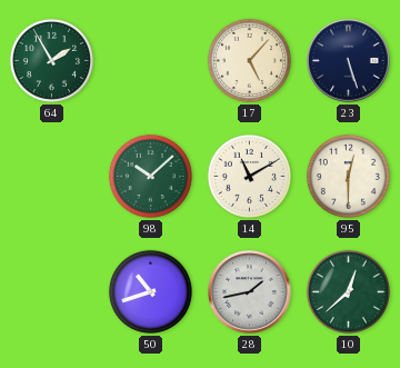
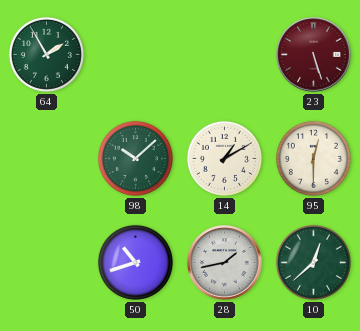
17: 5:07 -> none
23 dial: navy -> burgundy
14: 11:10 -> 1:10
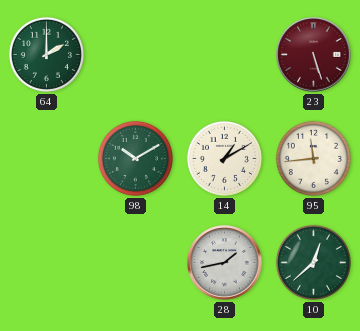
64: 1:55 -> 2:00
98: 10:08 -> 10:10
95: 12:30 -> 11:44
50: 10:42 -> none
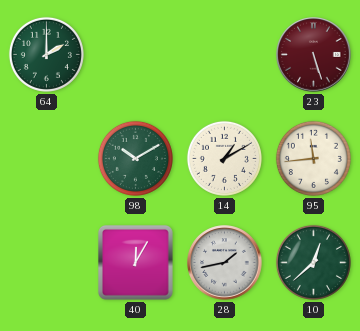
40: none -> 12:05
